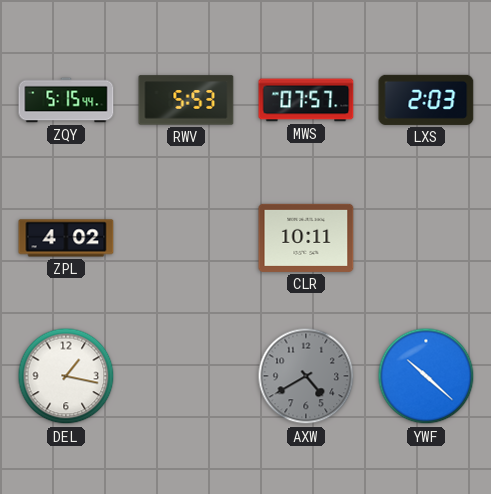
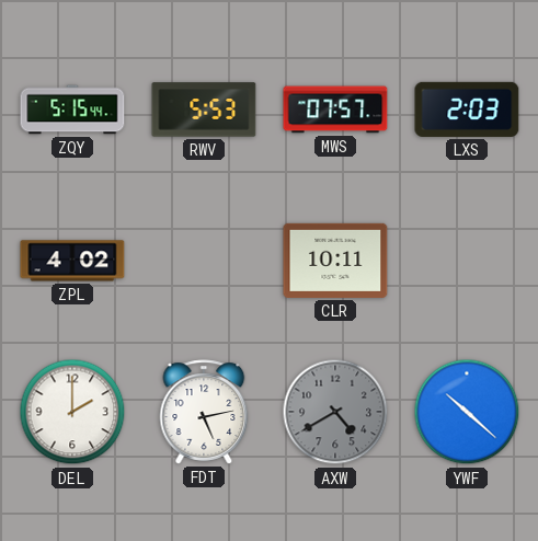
DEL: 1:17 -> 2:00
FDT: none -> 5:13
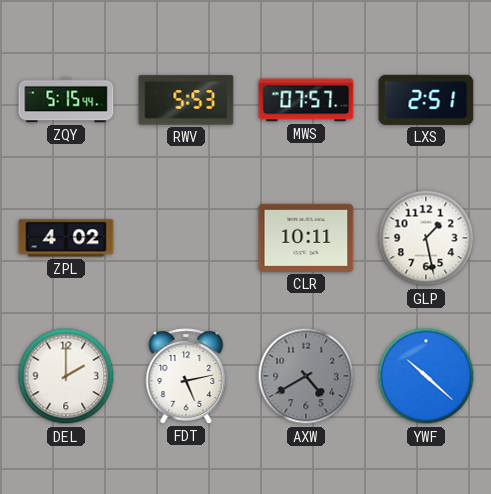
LXS: 2:03 -> 2:51
GLP: none -> 1:28
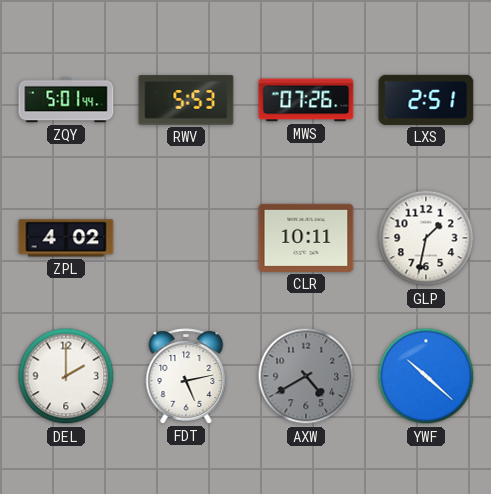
ZQY: 5:15 -> 5:01
MWS: 07:57 -> 07:26
GLP: 1:28 -> 1:32
